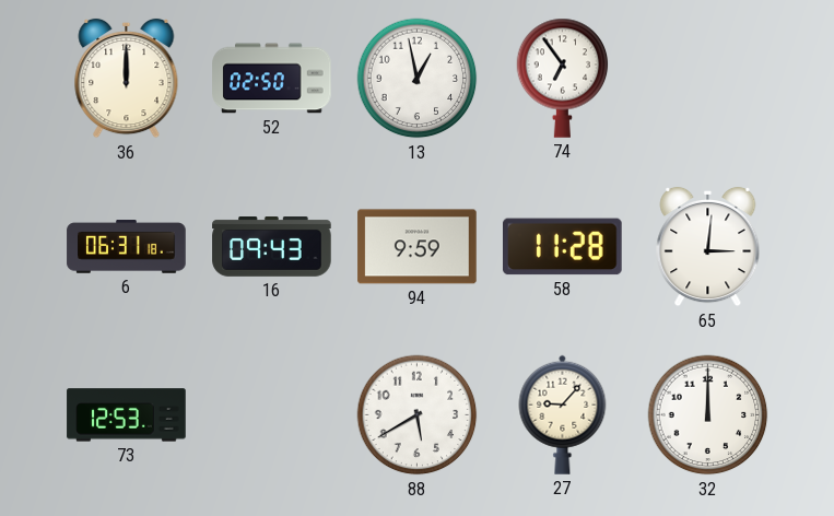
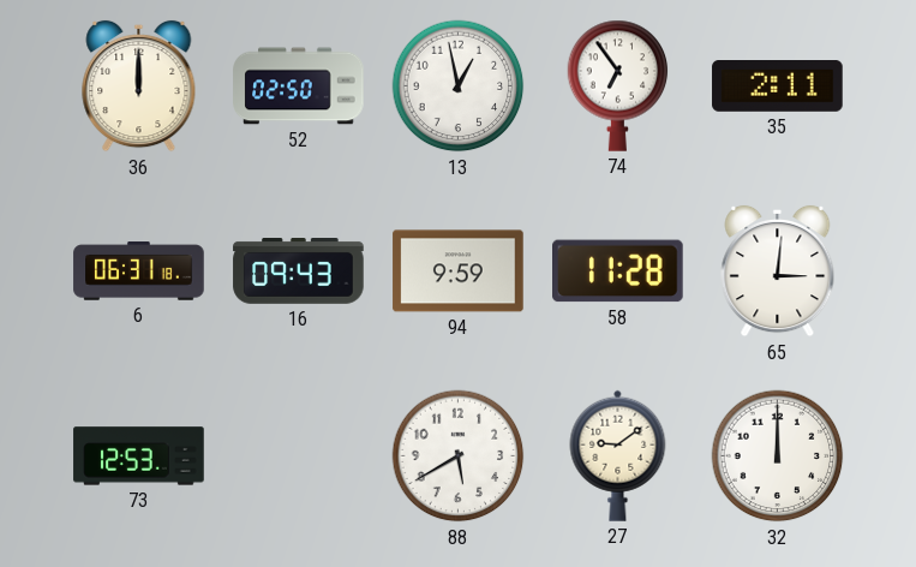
35: none -> 2:11
27: 9:07 -> 9:09
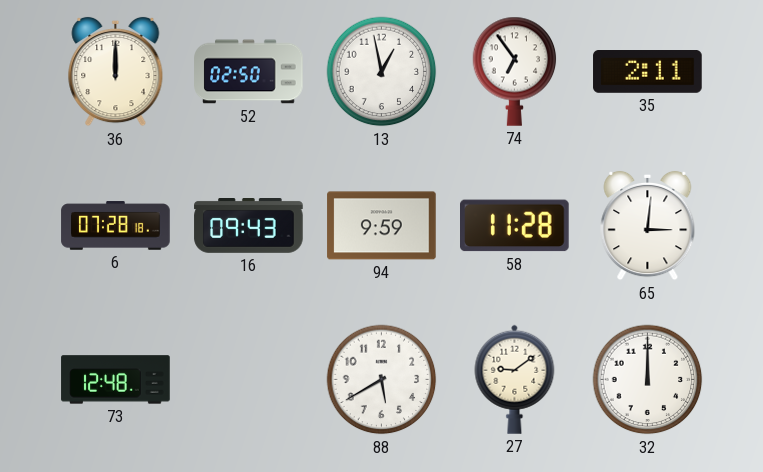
6: 06:31 -> 07:28
73: 12:53 -> 12:48
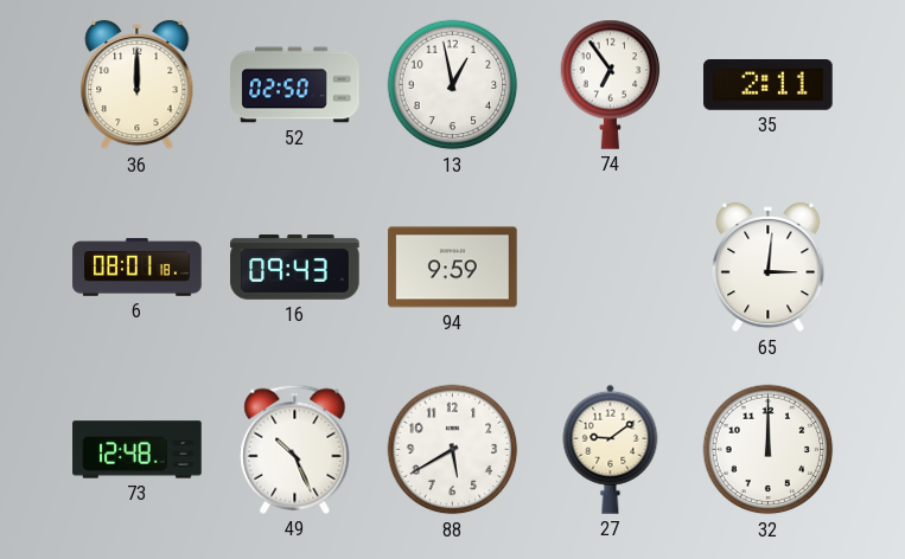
6: 07:28 -> 08:01
58: 11:28 -> none
49: none -> 10:26
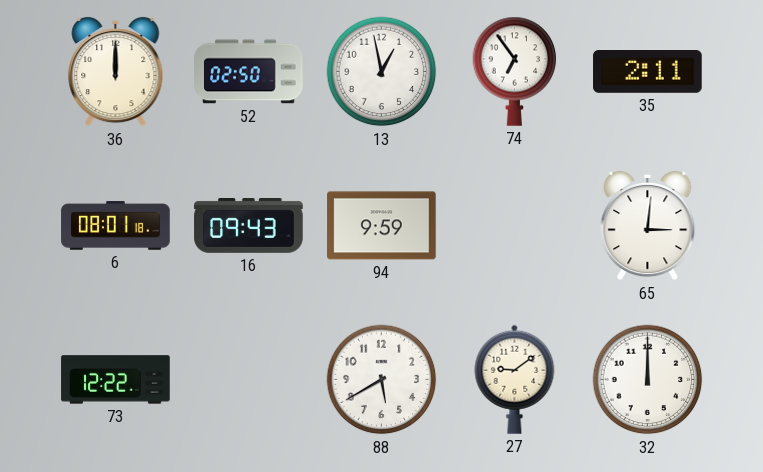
73: 12:48 -> 12:22
49: 10:26 -> none
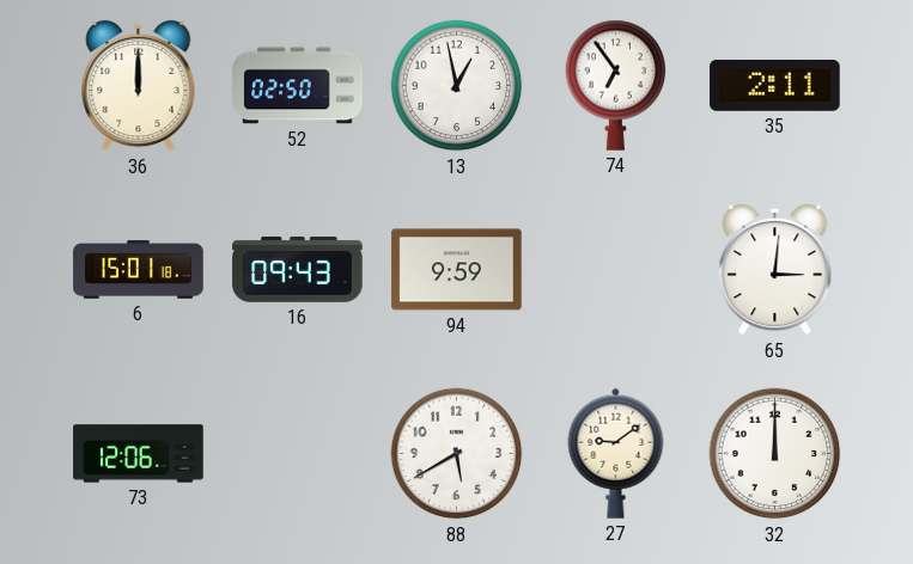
6: 08:01 -> 15:01
73: 12:22 -> 12:06
